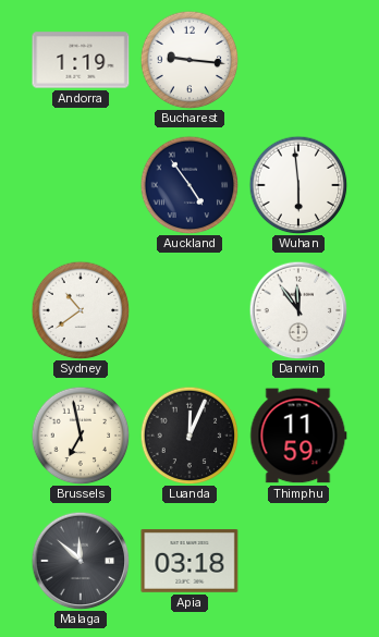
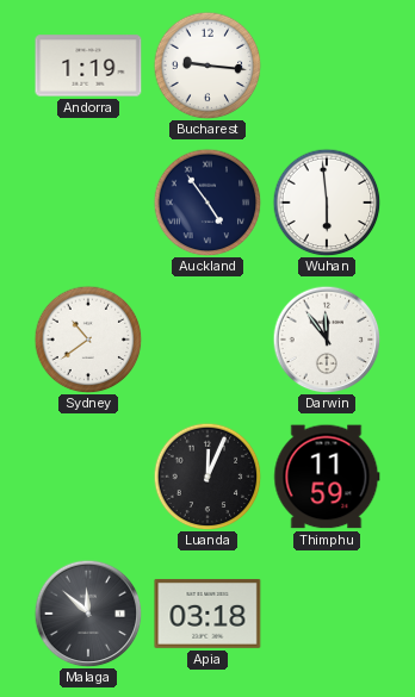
Brussels: 6:58 -> none
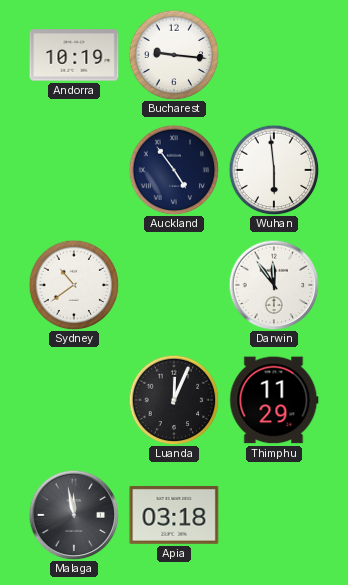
Andorra: 1:19 -> 10:19
Thimphu: 11:59 -> 11:29
Malaga: 11:52 -> 11:58
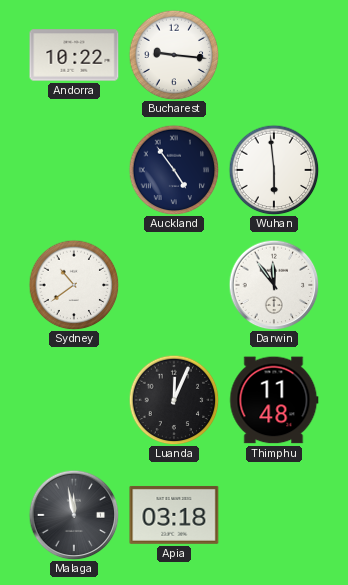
Andorra: 10:19 -> 10:22
Thimphu: 11:29 -> 11:48
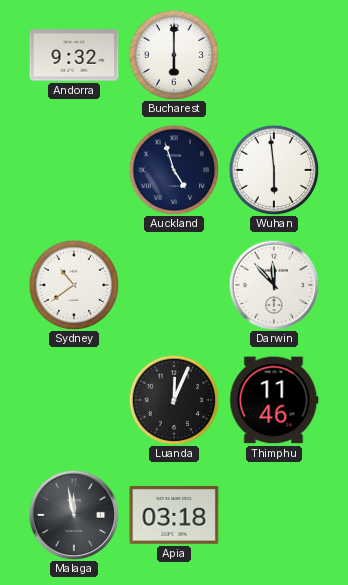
Andorra: 10:22 -> 9:32
Bucharest: 9:16 -> 6:00
Auckland: 4:54 -> 4:57
Darwin: 11:54 -> 11:53
Thimphu: 11:48 -> 11:46
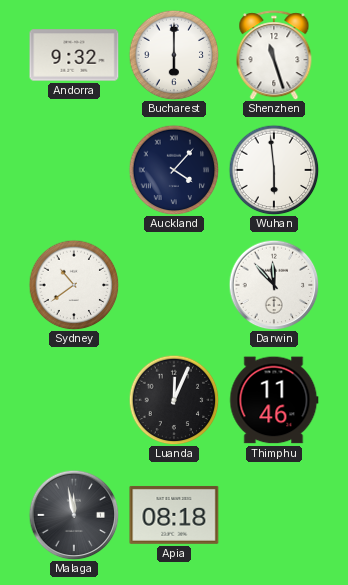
Shenzhen: none -> 11:27
Auckland: 4:57 -> 4:07
Apia: 03:18 -> 08:18
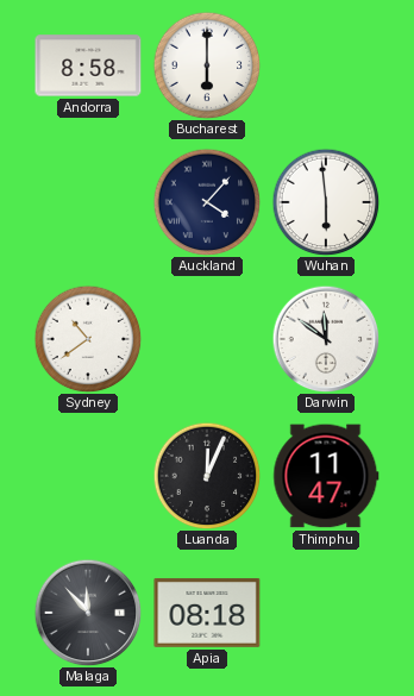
Andorra: 9:32 -> 8:58
Shenzhen: 11:27 -> none
Darwin: 11:53 -> 11:51
Thimphu: 11:46 -> 11:47
Malaga: 11:58 -> 11:53
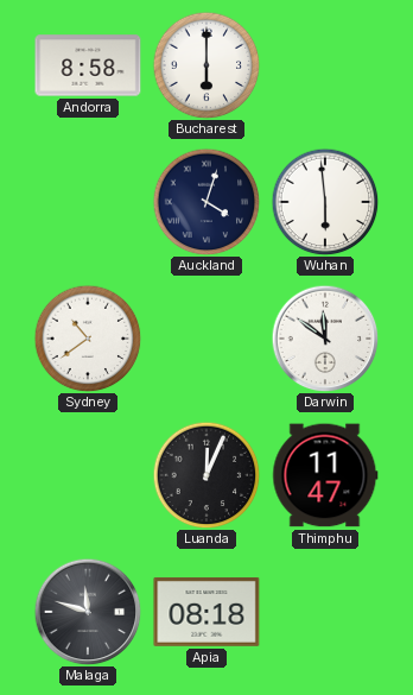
Auckland: 4:07 -> 4:03
Malaga: 11:53 -> 11:48
